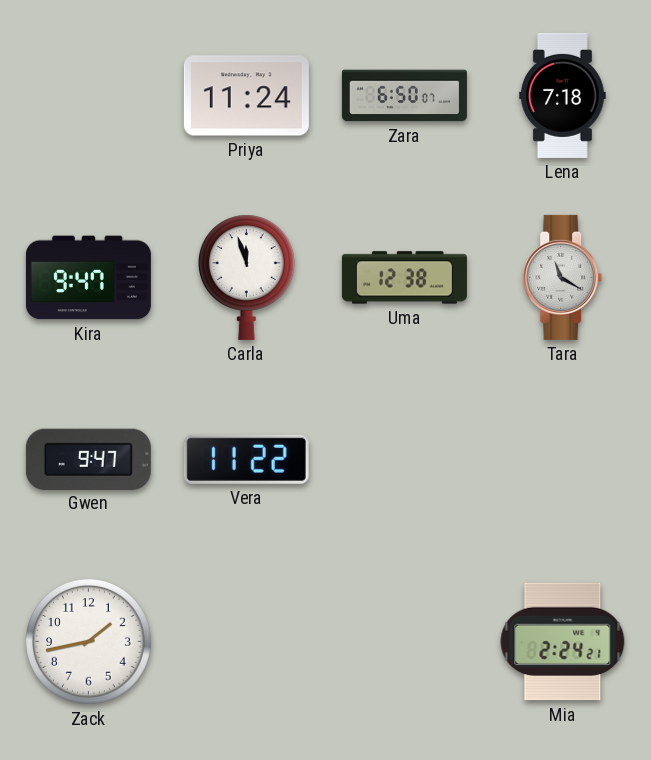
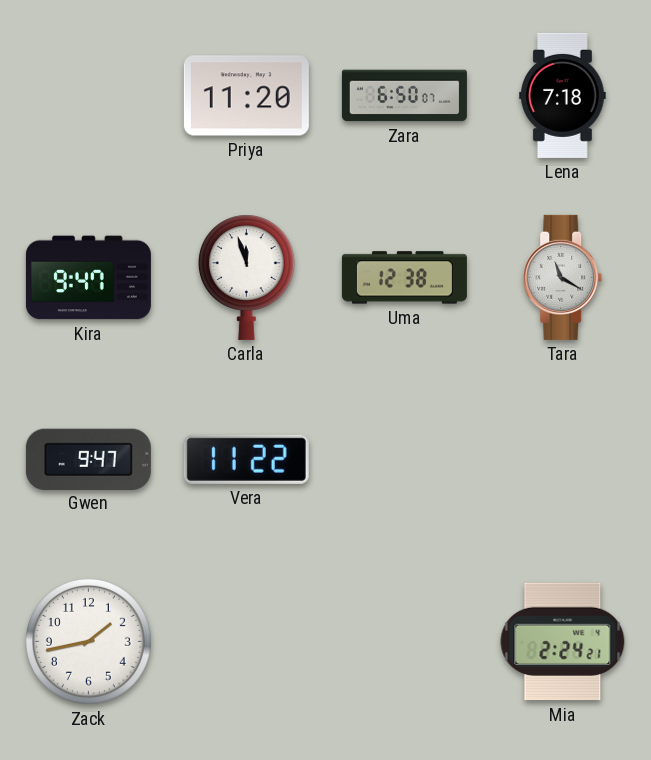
Priya: 11:24 -> 11:20
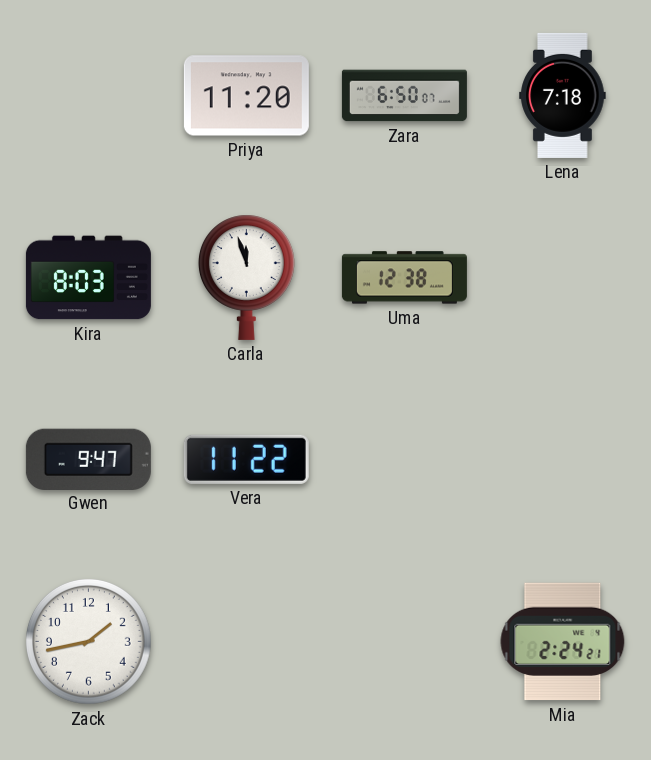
Kira: 9:47 -> 8:03
Tara: 11:20 -> none
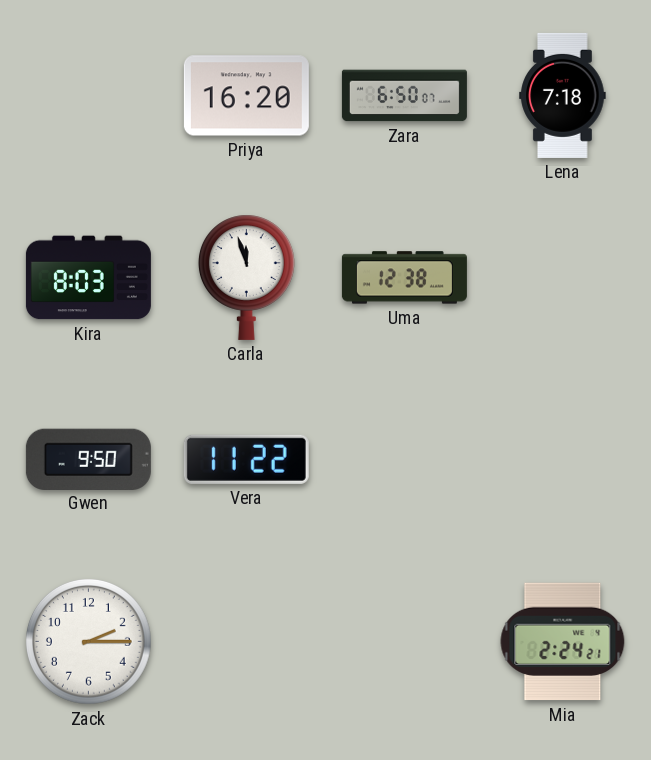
Priya: 11:20 -> 16:20
Gwen: 9:47 -> 9:50
Zack: 1:43 -> 2:15
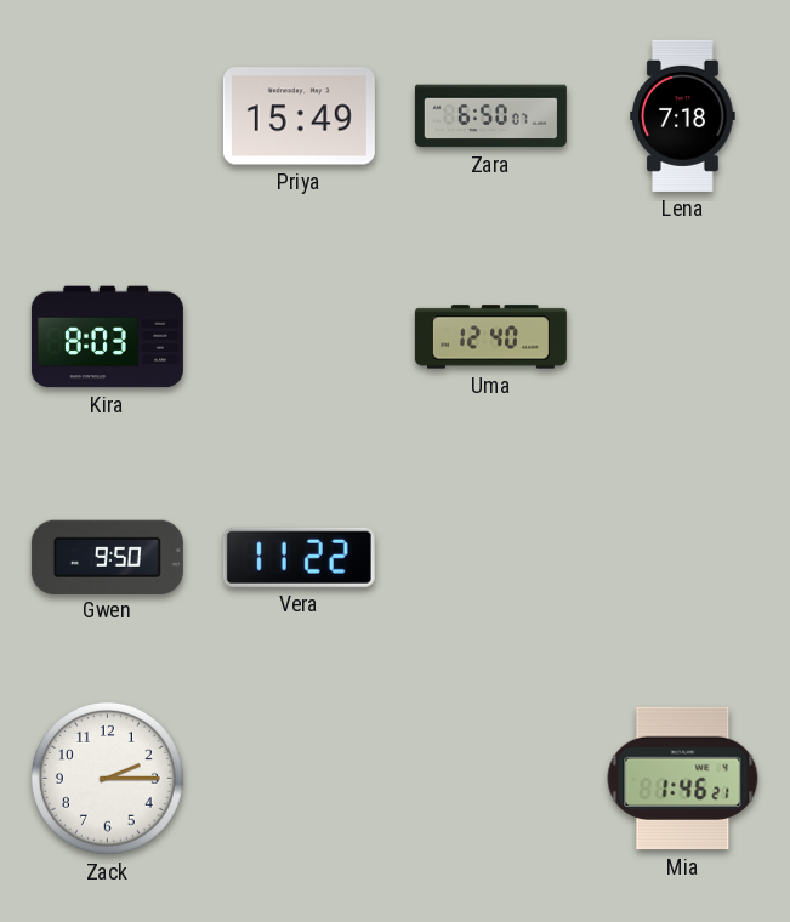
Priya: 16:20 -> 15:49
Carla: 11:57 -> none
Uma: 12:38 -> 12:40
Mia: 2:24 -> 1:46
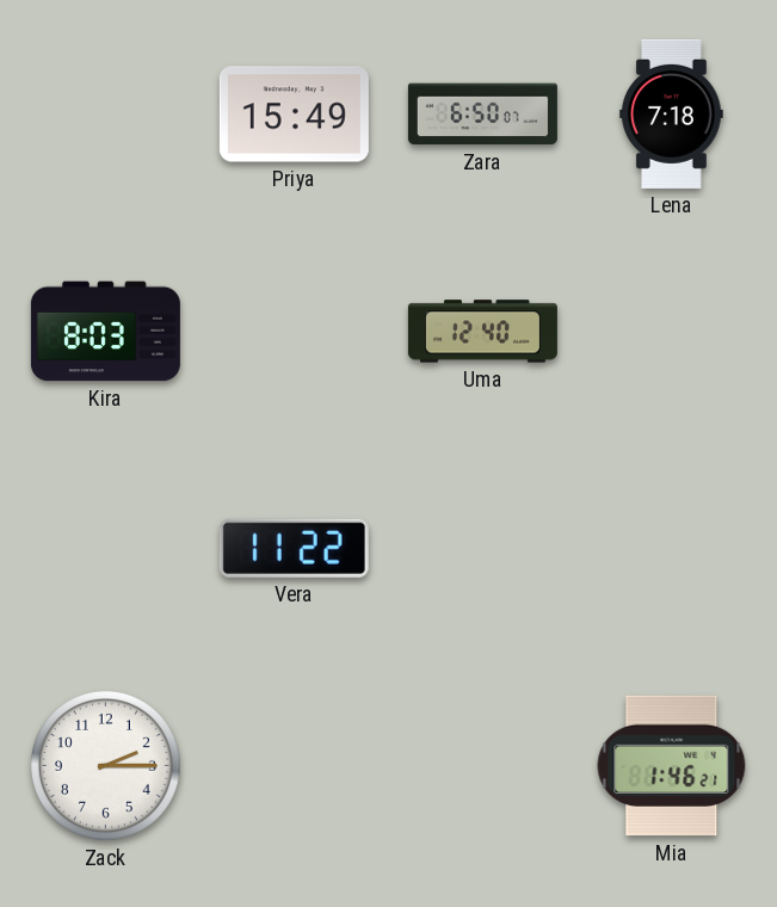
Gwen: 9:50 -> none
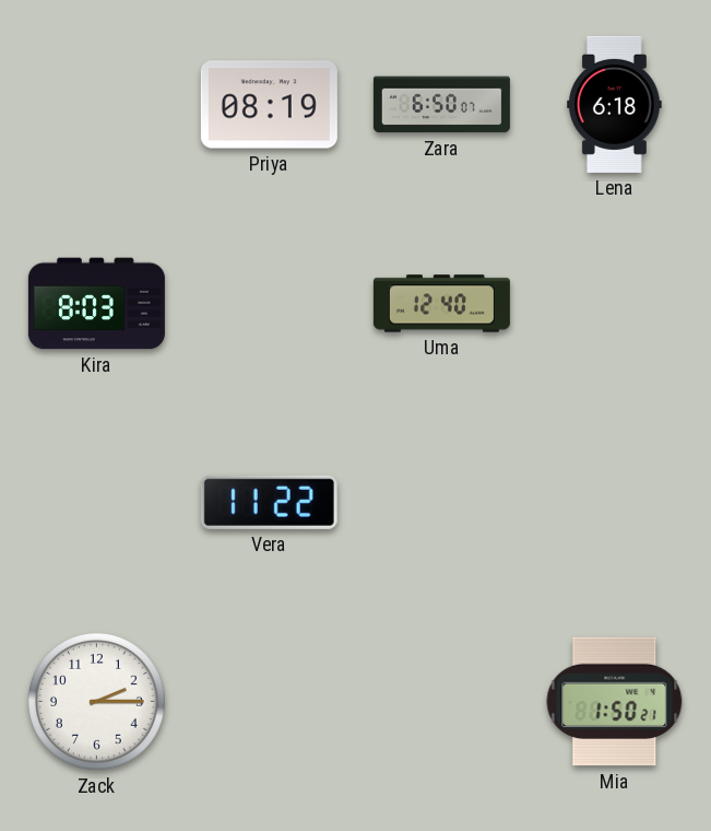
Priya: 15:49 -> 08:19
Lena: 7:18 -> 6:18
Mia: 1:46 -> 1:50
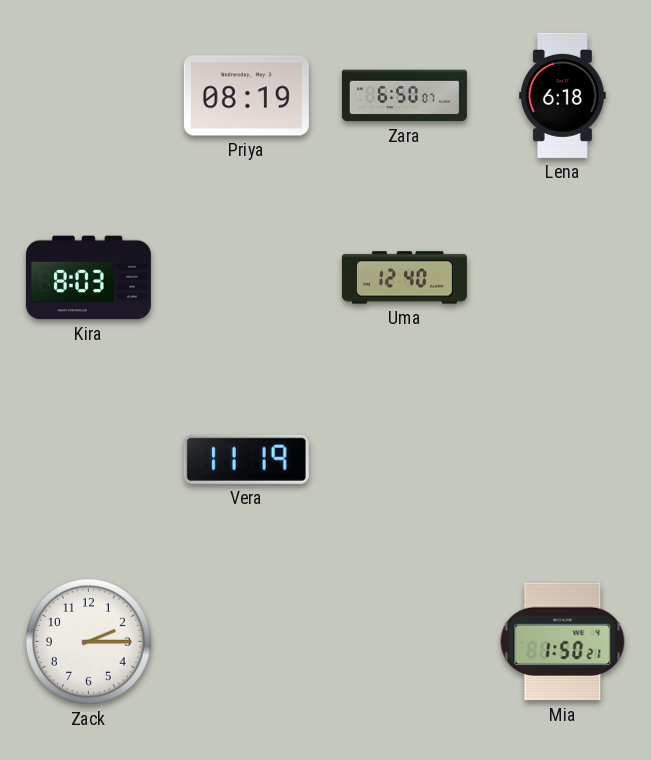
Vera: 11:22 -> 11:19
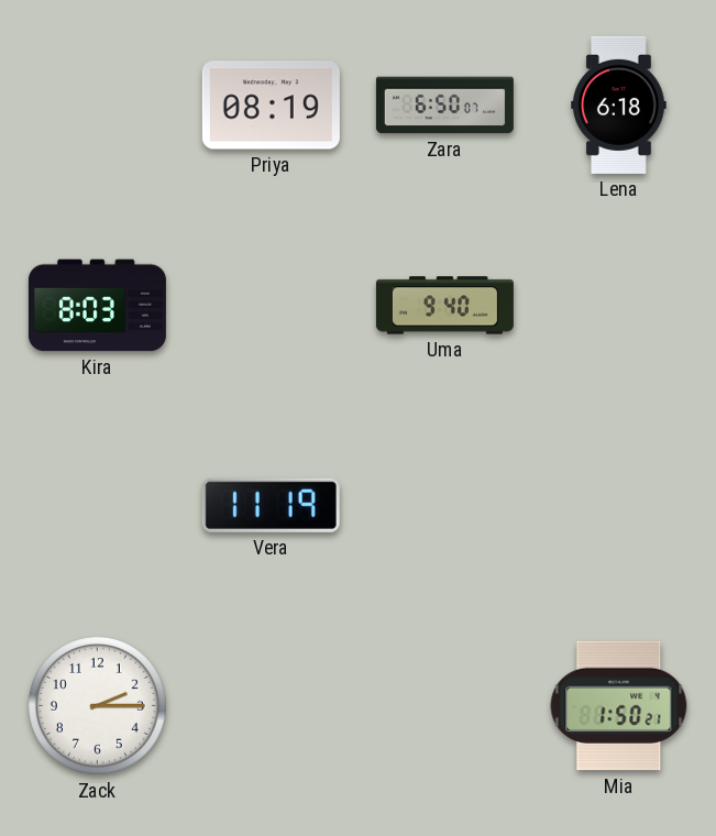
Uma: 12:40 -> 9:40
